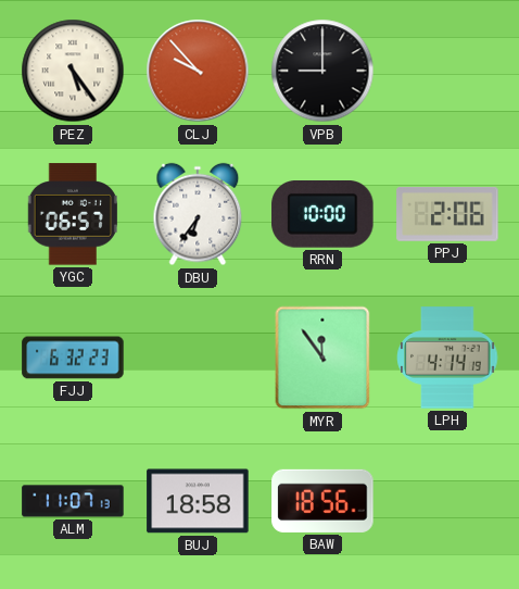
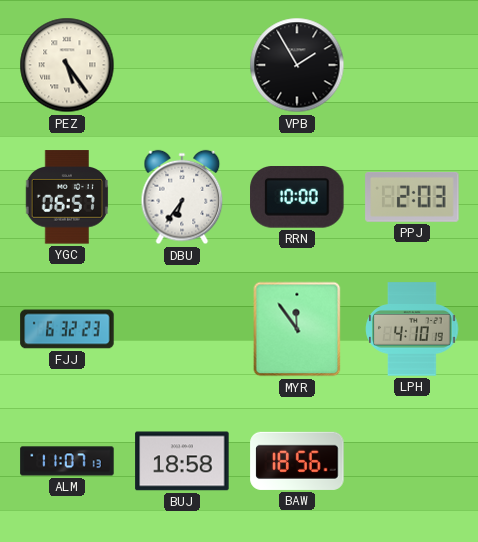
CLJ: 9:53 -> none
VPB: 9:00 -> 1:55
PPJ: 2:06 -> 2:03
LPH: 4:14 -> 4:10
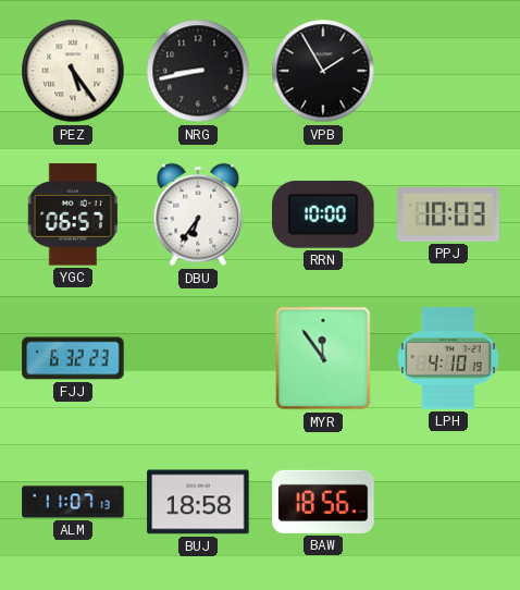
NRG: none -> 8:43
PPJ: 2:03 -> 10:03
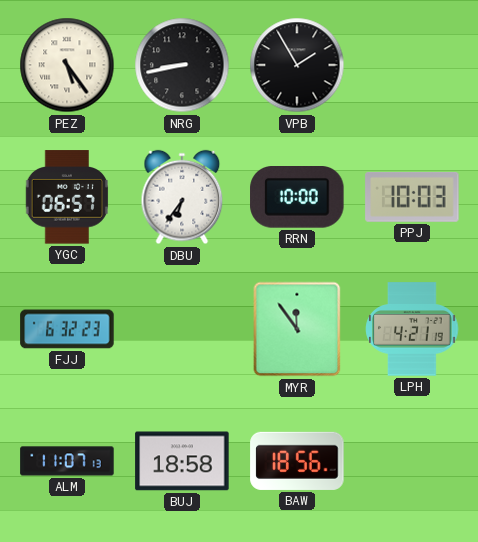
LPH: 4:10 -> 4:21
